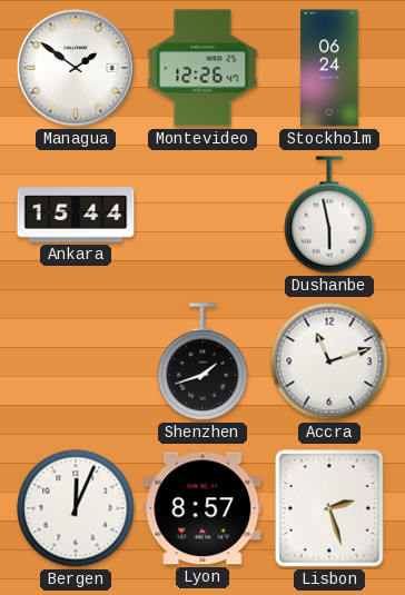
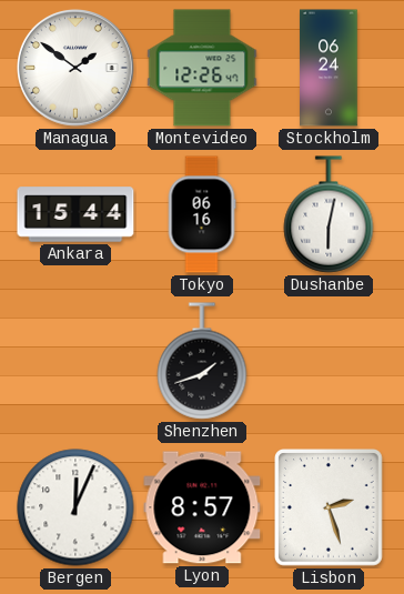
Tokyo: none -> 06:16
Dushanbe: 5:58 -> 6:02
Accra: 11:12 -> none
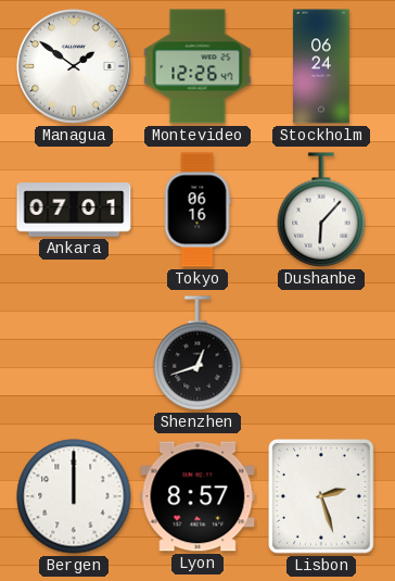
Ankara: 15:44 -> 07:01
Dushanbe: 6:02 -> 6:07
Shenzhen: 1:42 -> 12:42
Bergen: 12:04 -> 12:00
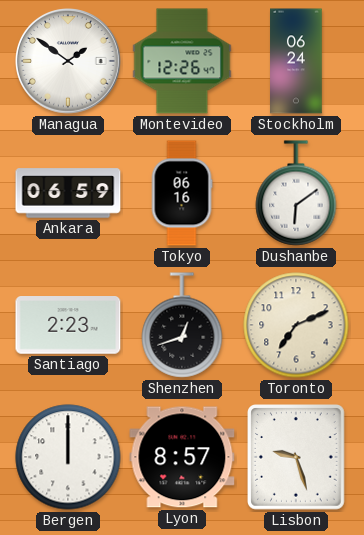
Ankara: 07:01 -> 06:59
Dushanbe: 6:07 -> 6:09
Santiago: none -> 2:23
Toronto: none -> 7:11
Lisbon: 2:27 -> 9:27
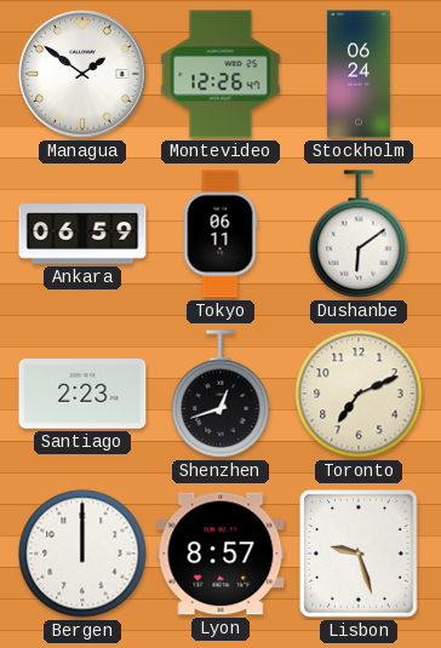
Tokyo: 06:16 -> 06:11
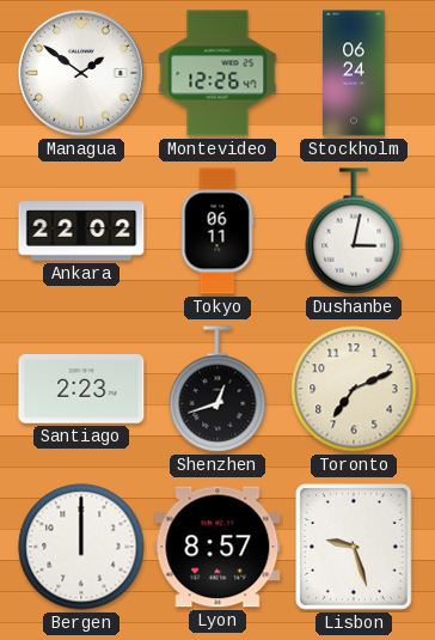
Ankara: 06:59 -> 22:02
Dushanbe: 6:09 -> 3:02
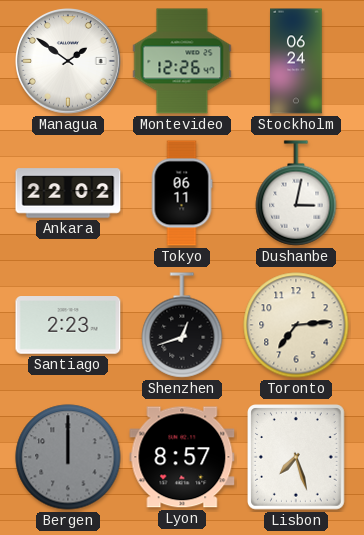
Toronto: 7:11 -> 7:14
Bergen dial: white -> grey
Lisbon: 9:27 -> 7:27
